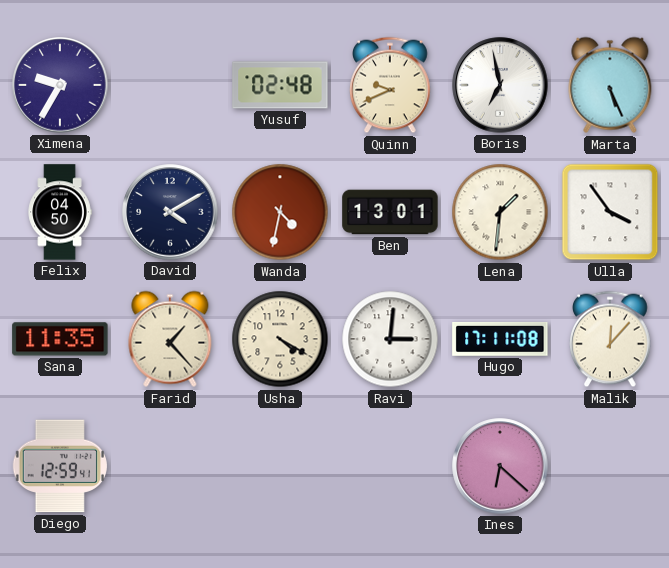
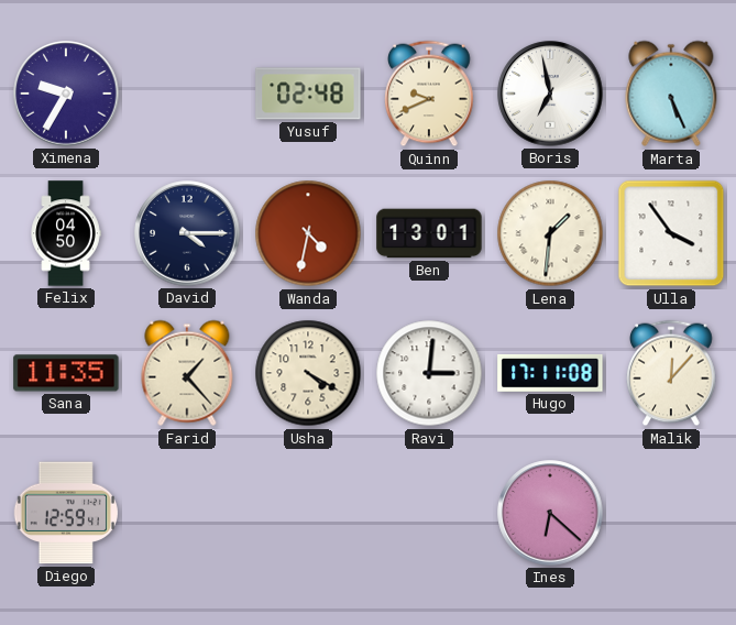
David: 4:10 -> 4:15
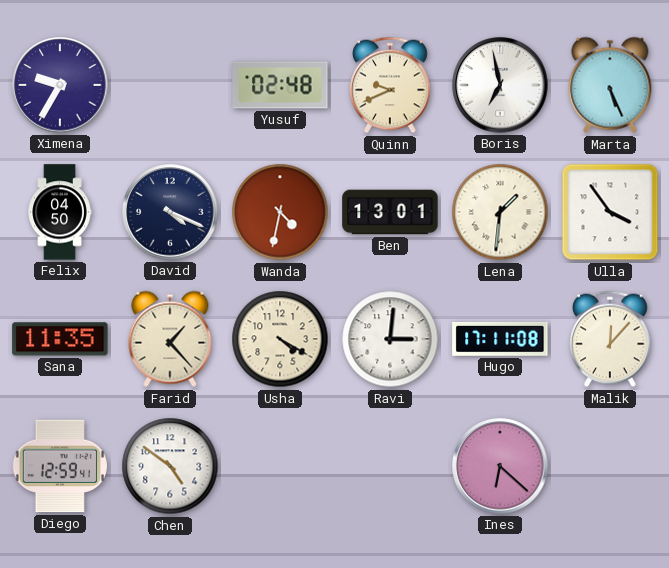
David: 4:15 -> 4:19
Chen: none -> 4:51
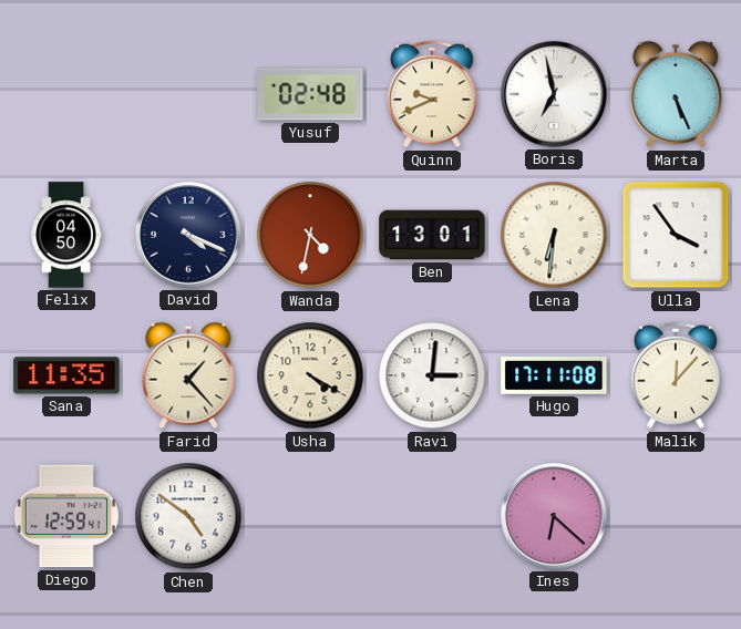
Ximena: 9:35 -> none
Lena: 1:31 -> 6:31
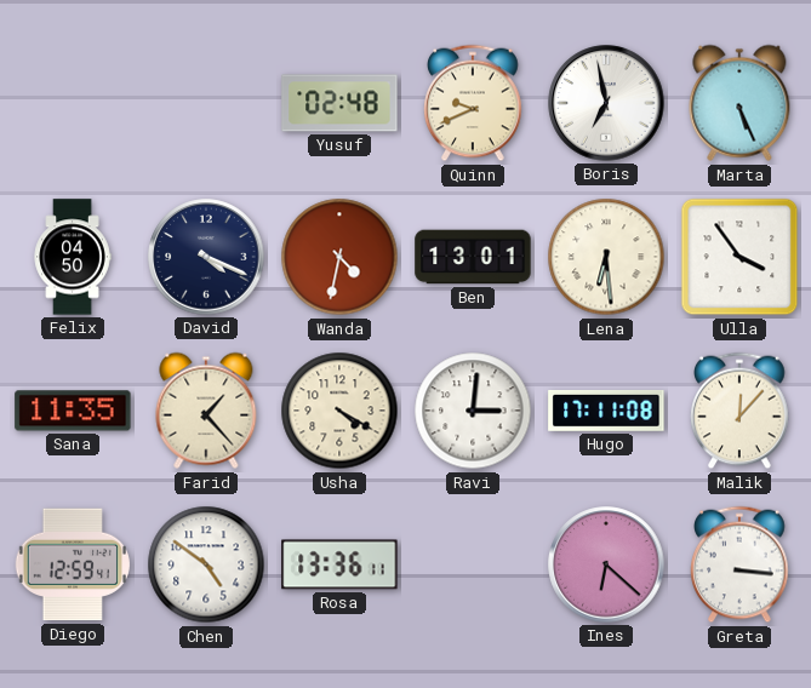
Lena: 6:31 -> 6:29
Rosa: none -> 13:36
Greta: none -> 3:16
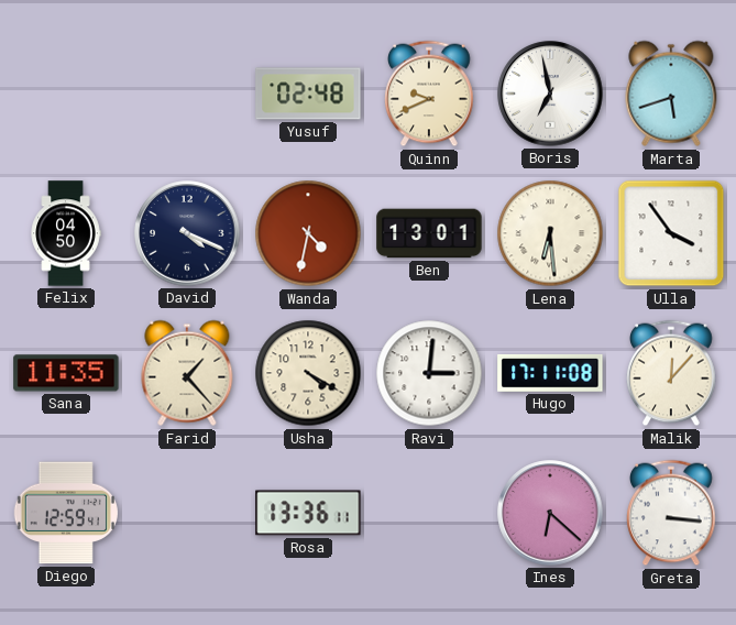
Marta: 5:26 -> 5:42
Chen: 4:51 -> none
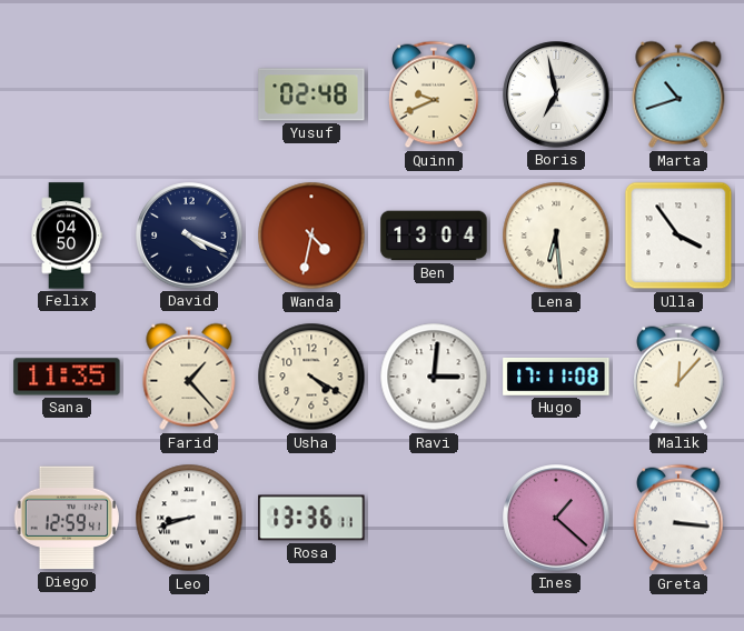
Marta: 5:42 -> 10:42
Ben: 13:01 -> 13:04
Leo: none -> 8:42
Ines: 6:22 -> 1:22
